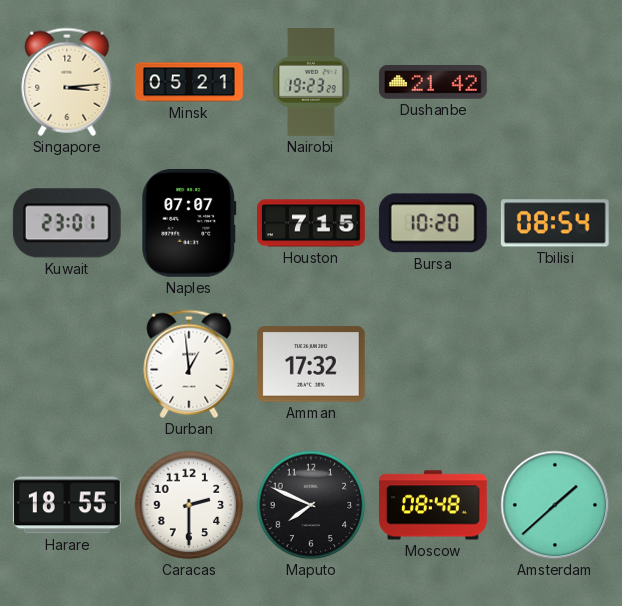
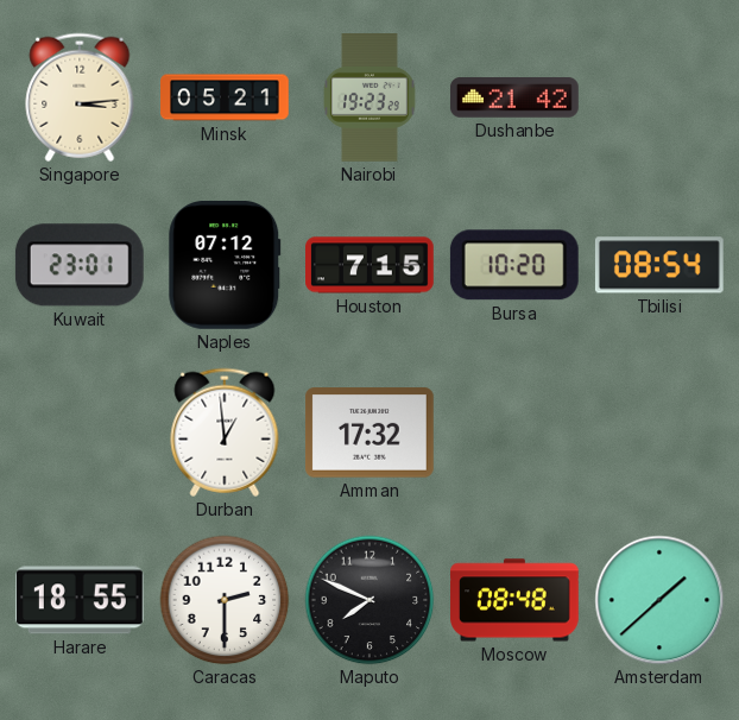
Naples: 07:07 -> 07:12
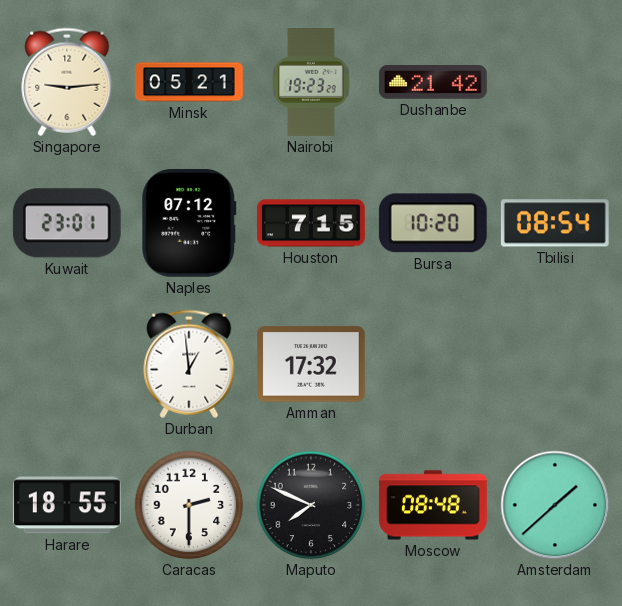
Singapore: 3:14 -> 9:14
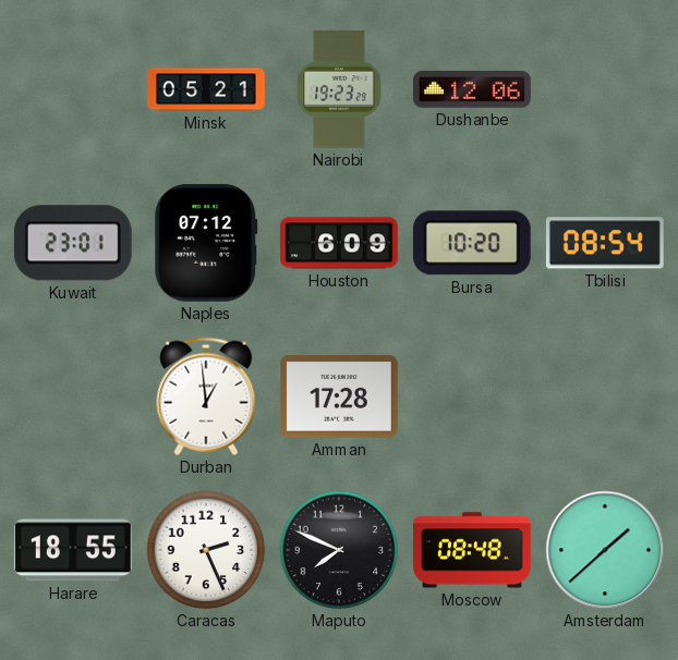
Singapore: 9:14 -> none
Dushanbe: 21:42 -> 12:06
Houston: 7:15 -> 6:09
Amman: 17:32 -> 17:28
Caracas: 2:30 -> 2:26
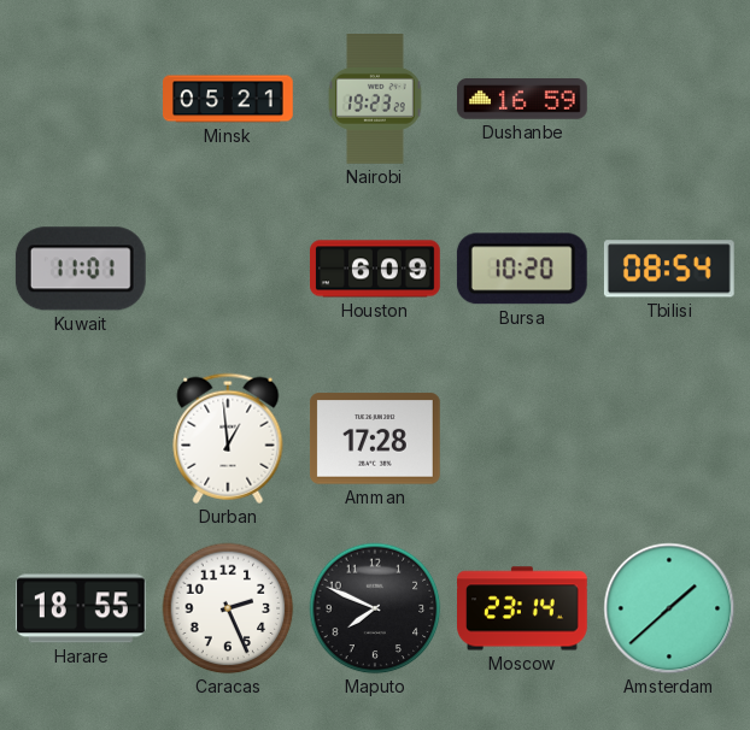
Dushanbe: 12:06 -> 16:59
Kuwait: 23:01 -> 11:01
Naples: 07:12 -> none
Moscow: 08:48 -> 23:14
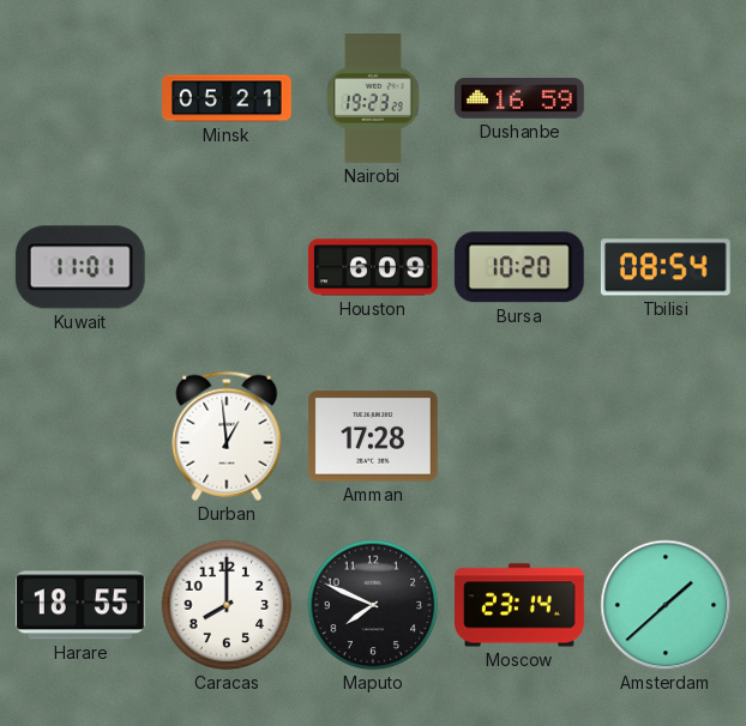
Caracas: 2:26 -> 8:00
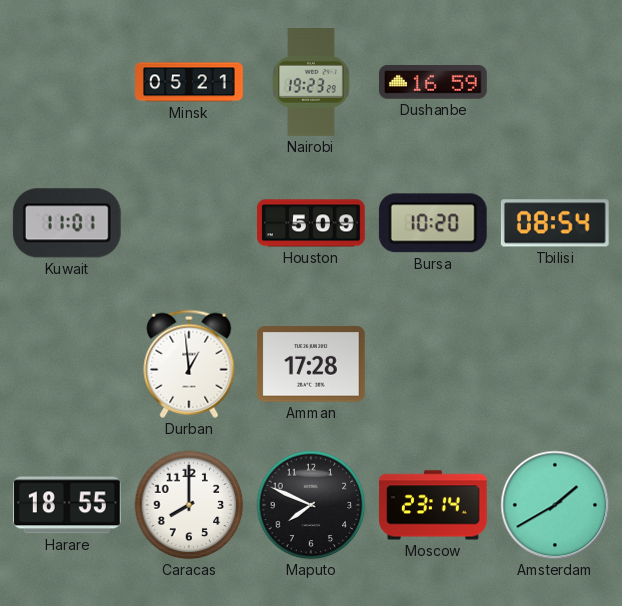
Houston: 6:09 -> 5:09
Amsterdam: 1:38 -> 1:40
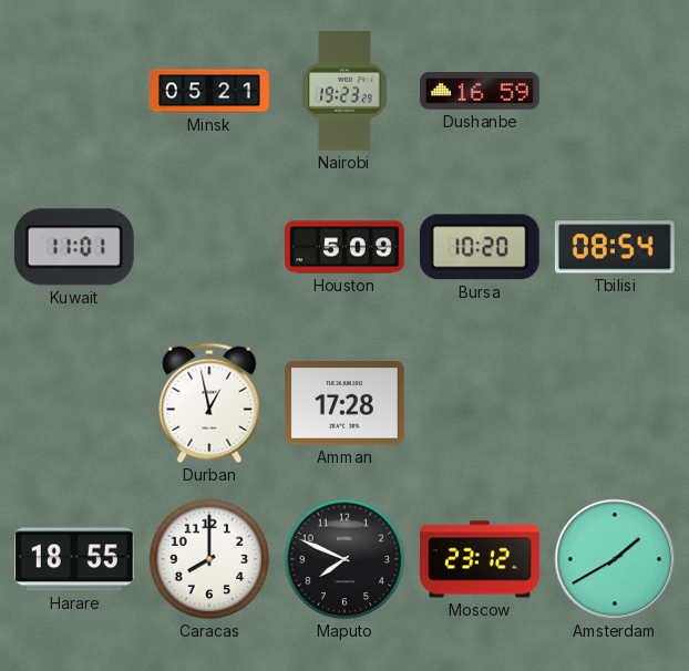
Durban: 12:59 -> 12:58
Moscow: 23:14 -> 23:12
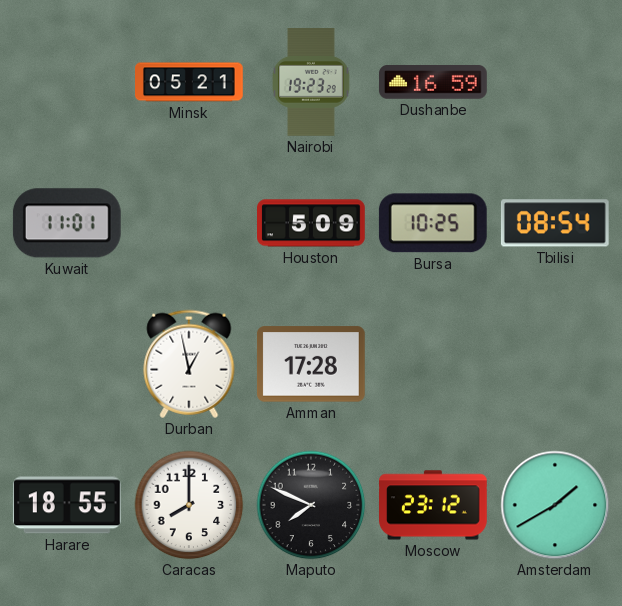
Bursa: 10:20 -> 10:25
